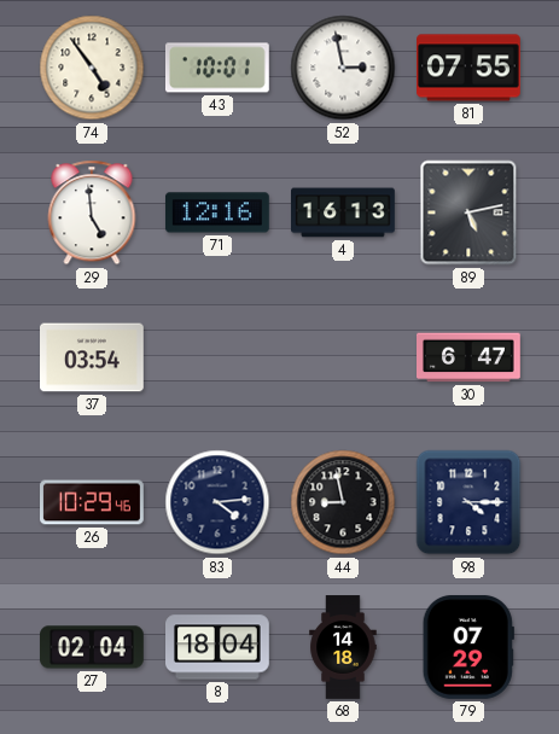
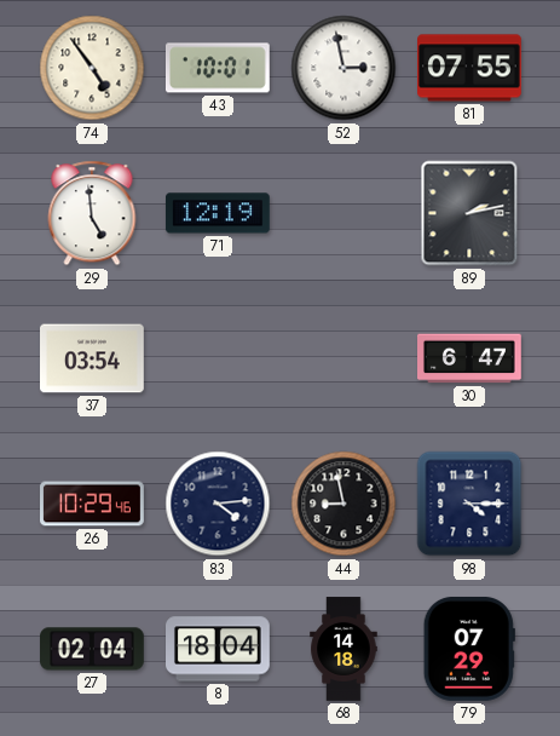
71: 12:16 -> 12:19
4: 16:13 -> none
89: 5:13 -> 2:13
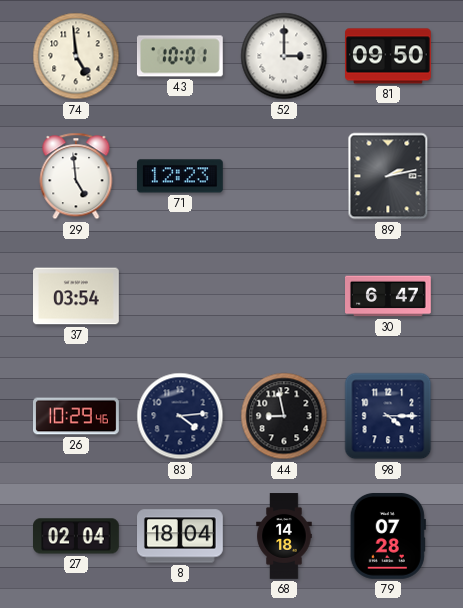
74: 4:54 -> 4:59
52: 2:58 -> 3:00
81: 07:55 -> 09:50
71: 12:19 -> 12:23
79: 07:29 -> 07:28
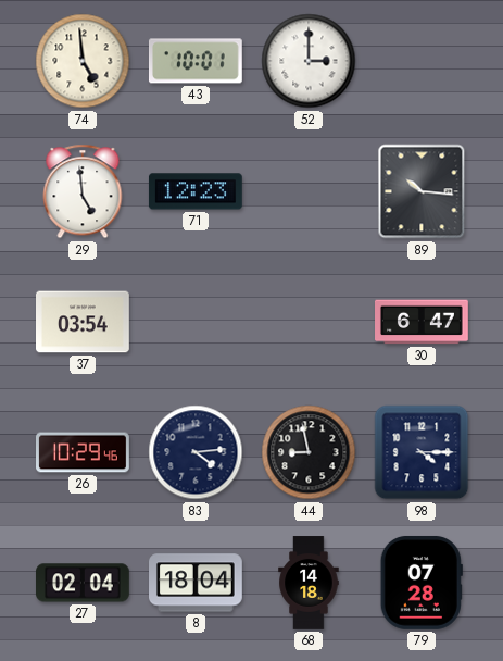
81: 09:50 -> none
89: 2:13 -> 10:16
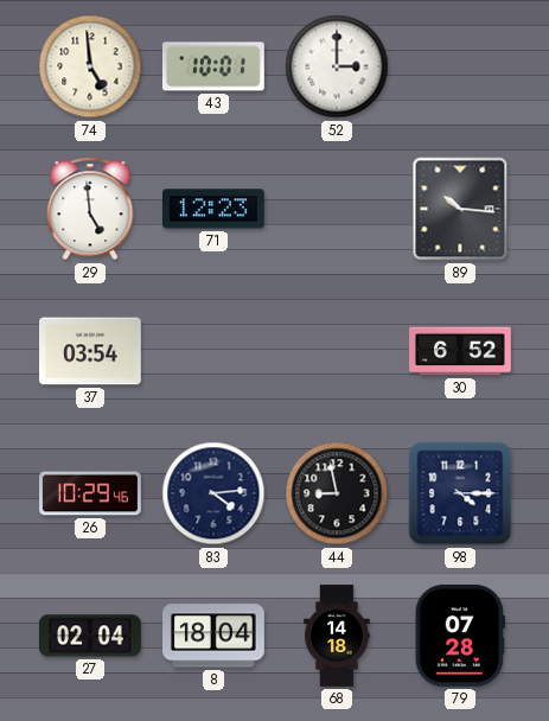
30: 6:47 -> 6:52
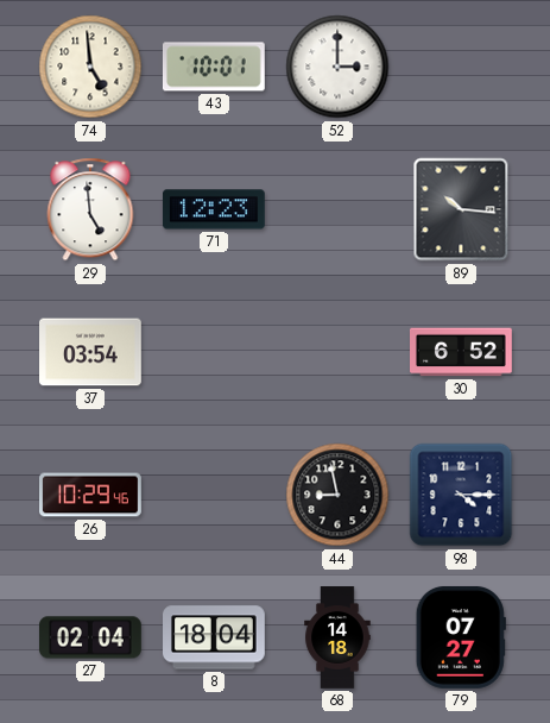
83: 4:14 -> none
79: 07:28 -> 07:27
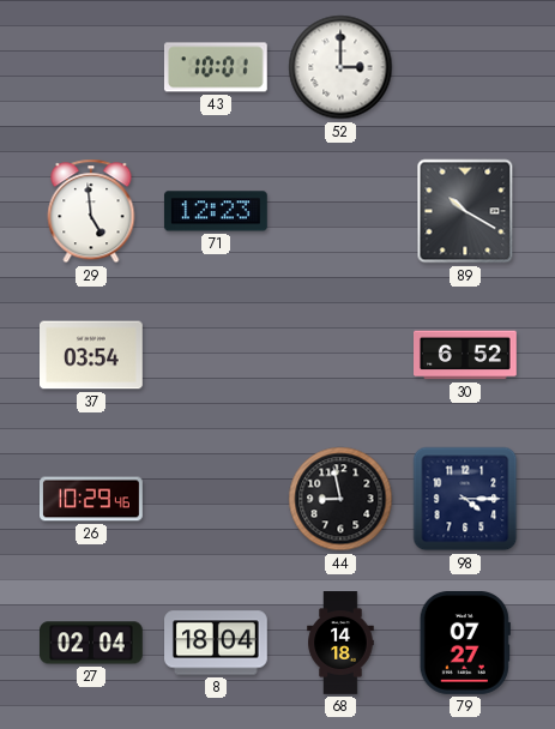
74: 4:59 -> none
89: 10:16 -> 10:20
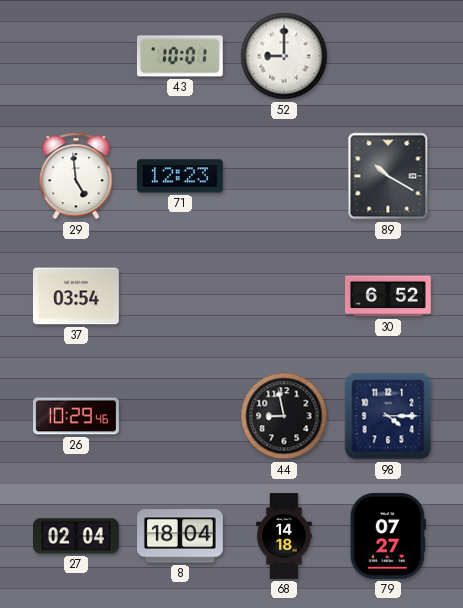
52: 3:00 -> 9:00
